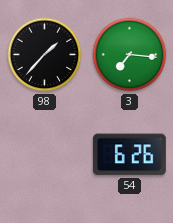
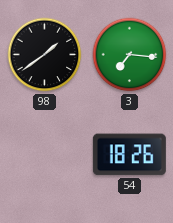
98: 1:37 -> 1:39
54: 6:26 -> 18:26
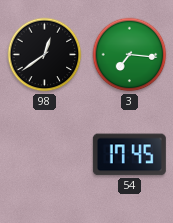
98: 1:39 -> 12:39
54: 18:26 -> 17:45
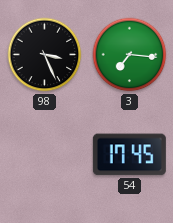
98: 12:39 -> 3:26
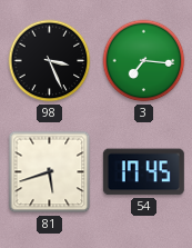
81: none -> 5:42
